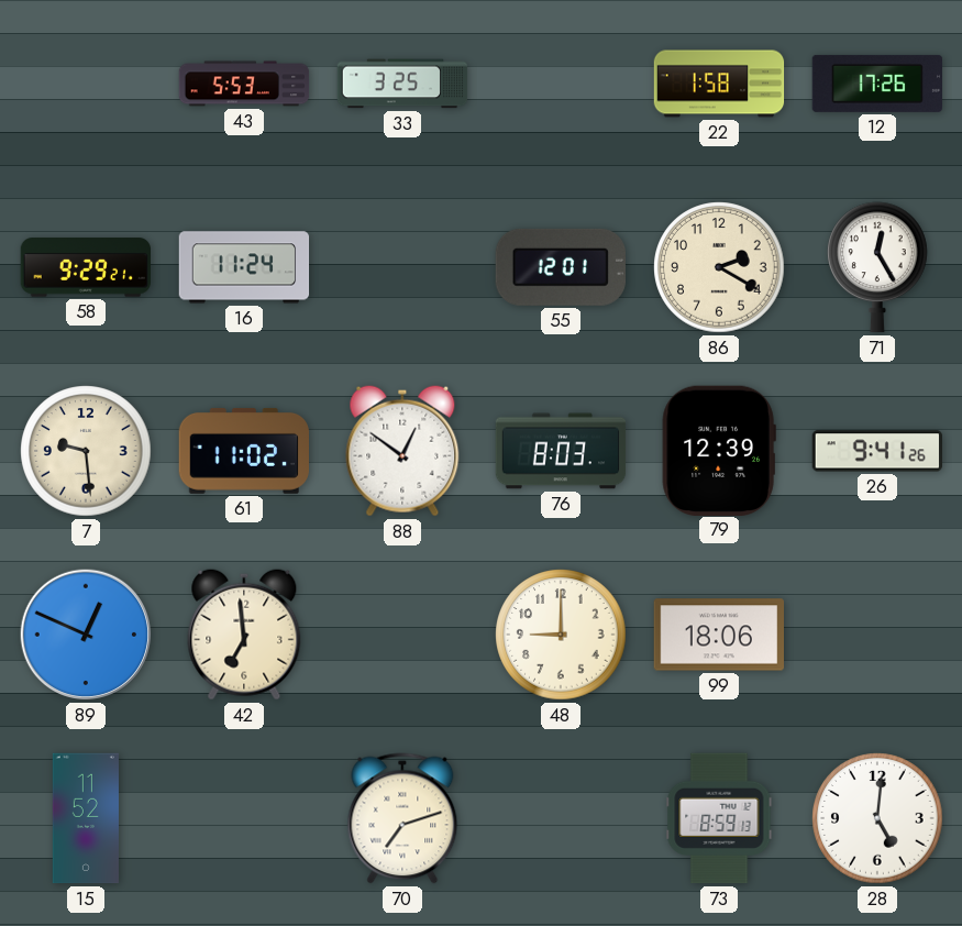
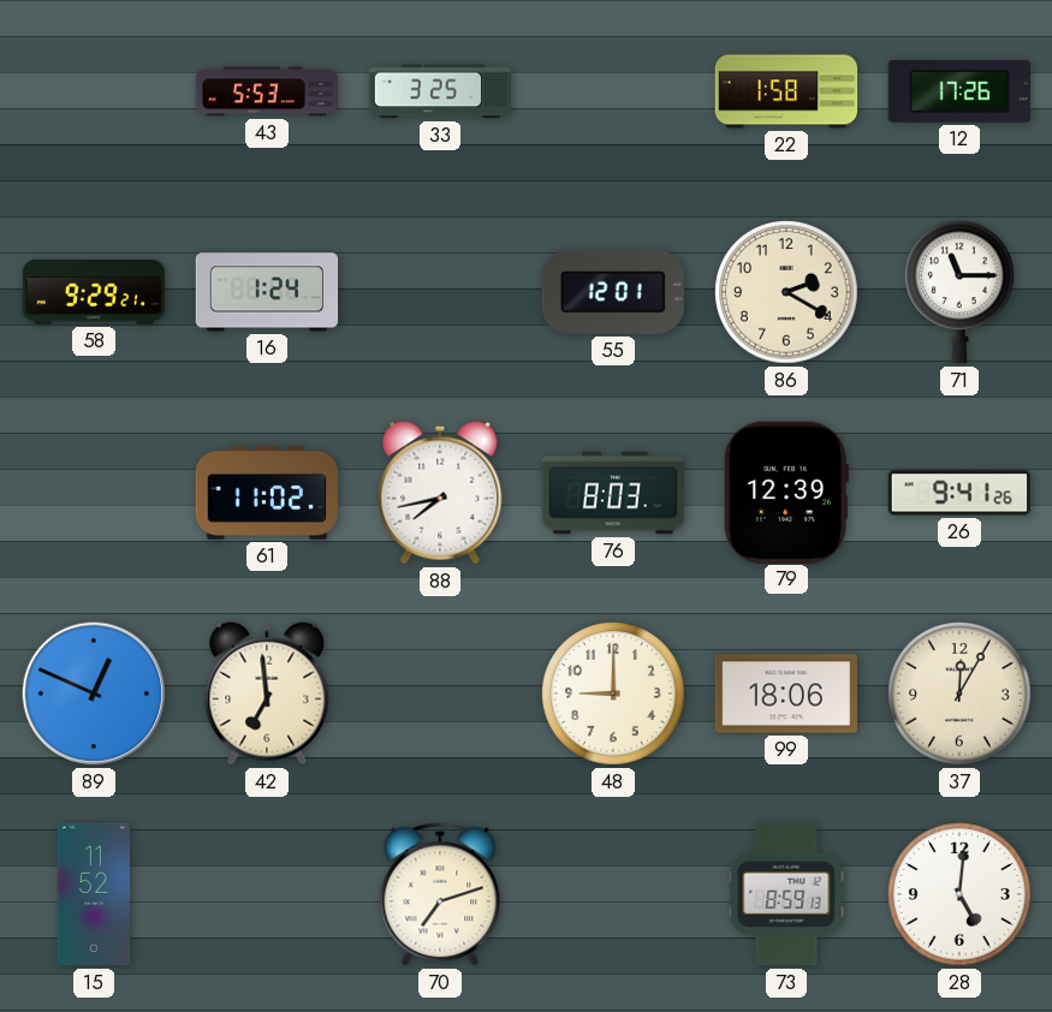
16: 11:24 -> 1:24
71: 12:25 -> 11:15
7: 9:29 -> none
88: 12:51 -> 7:43
37: none -> 12:05
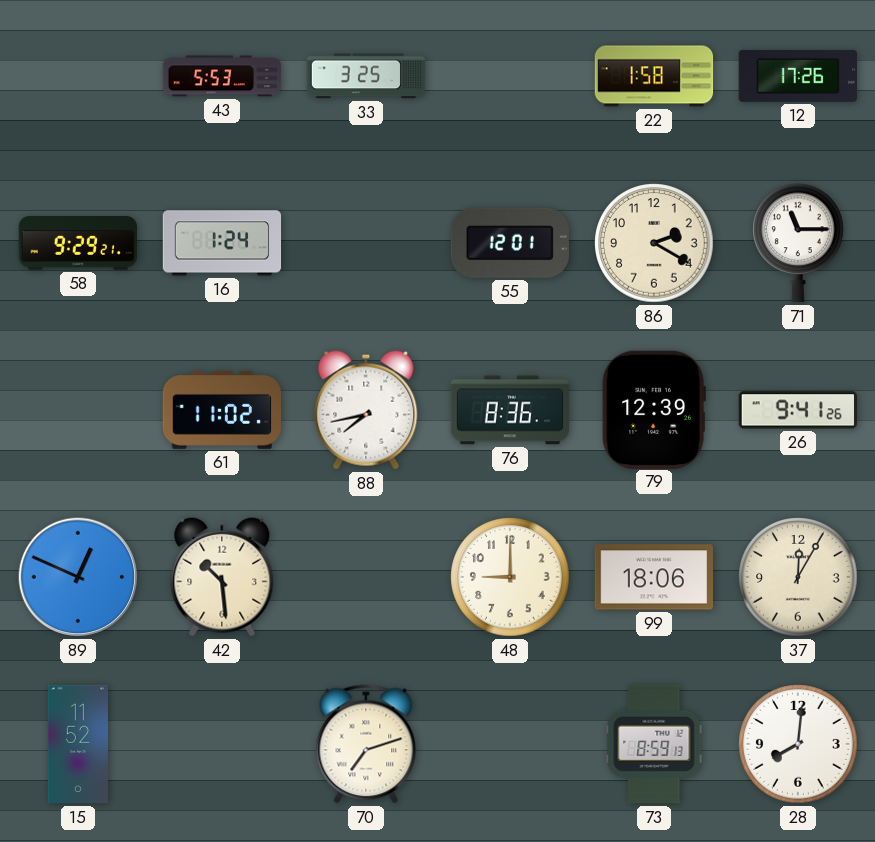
76: 8:03 -> 8:36
42: 6:59 -> 10:29
28: 5:01 -> 8:01
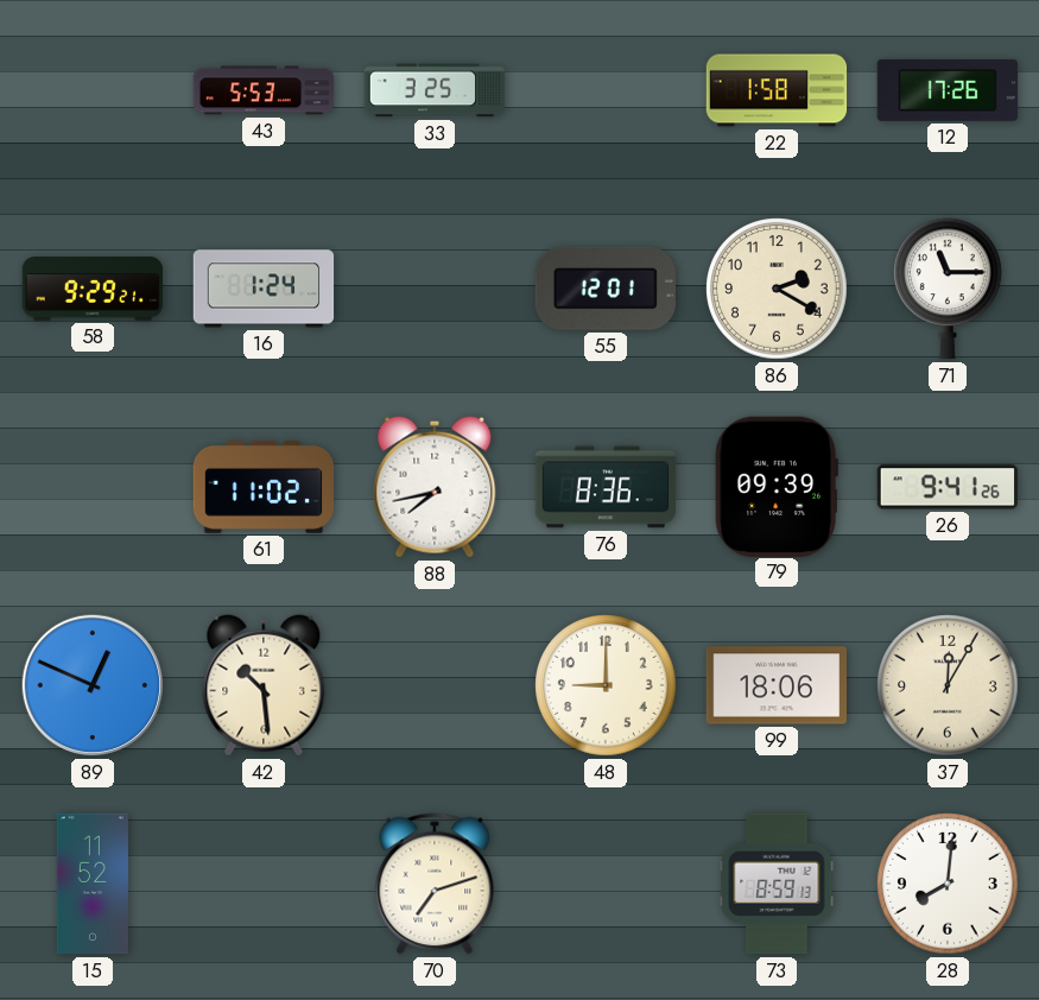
79: 12:39 -> 09:39
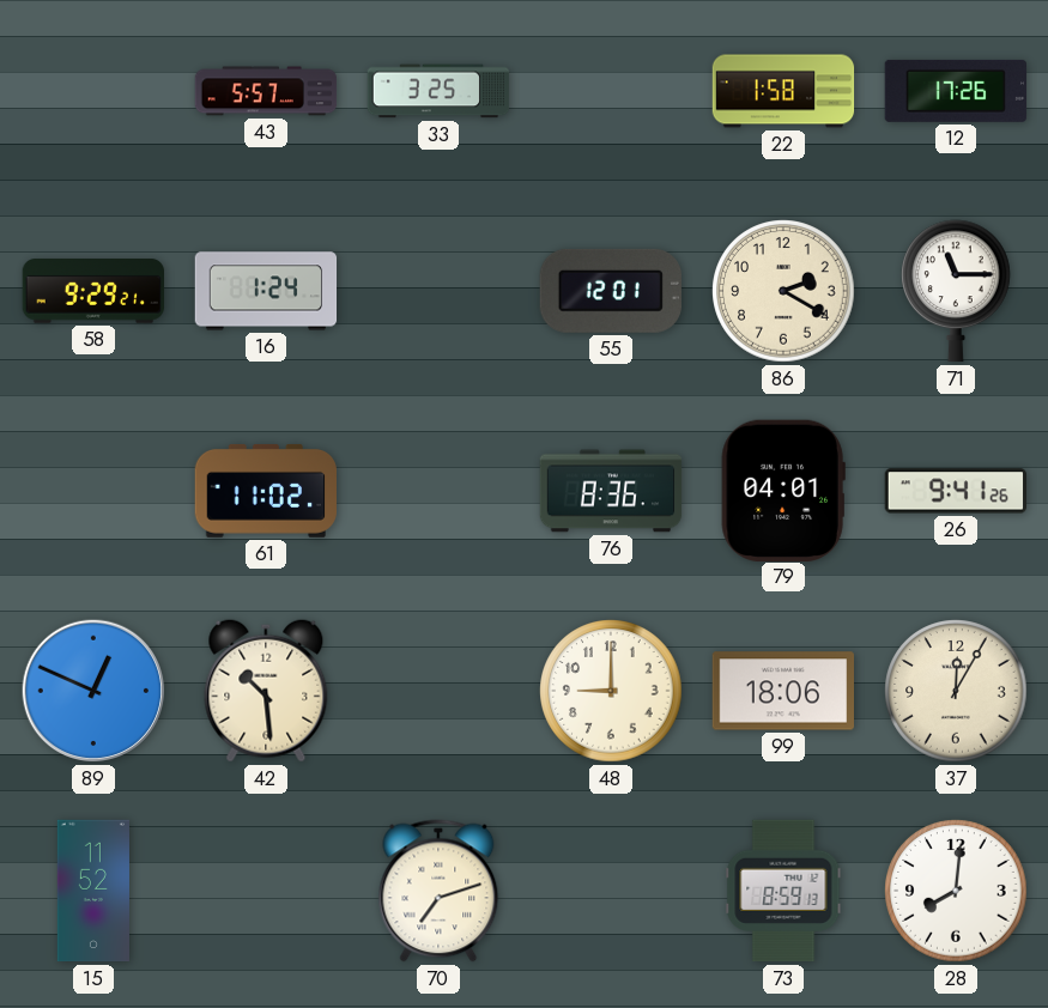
43: 5:53 -> 5:57
88: 7:43 -> none
79: 09:39 -> 04:01
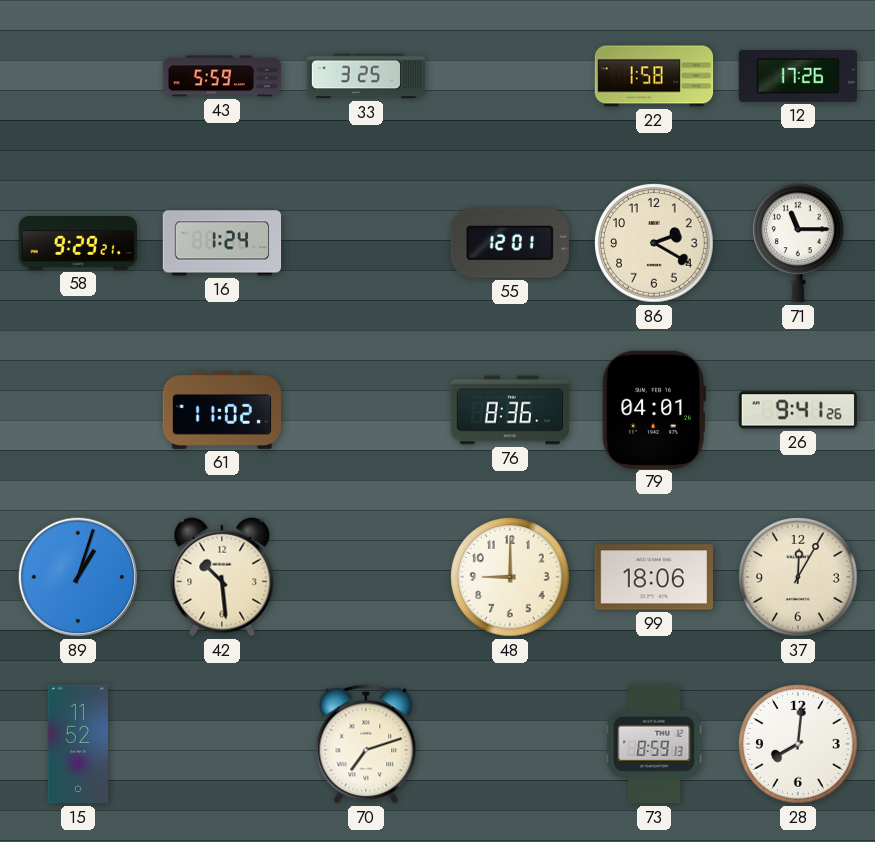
43: 5:57 -> 5:59
89: 12:49 -> 1:03
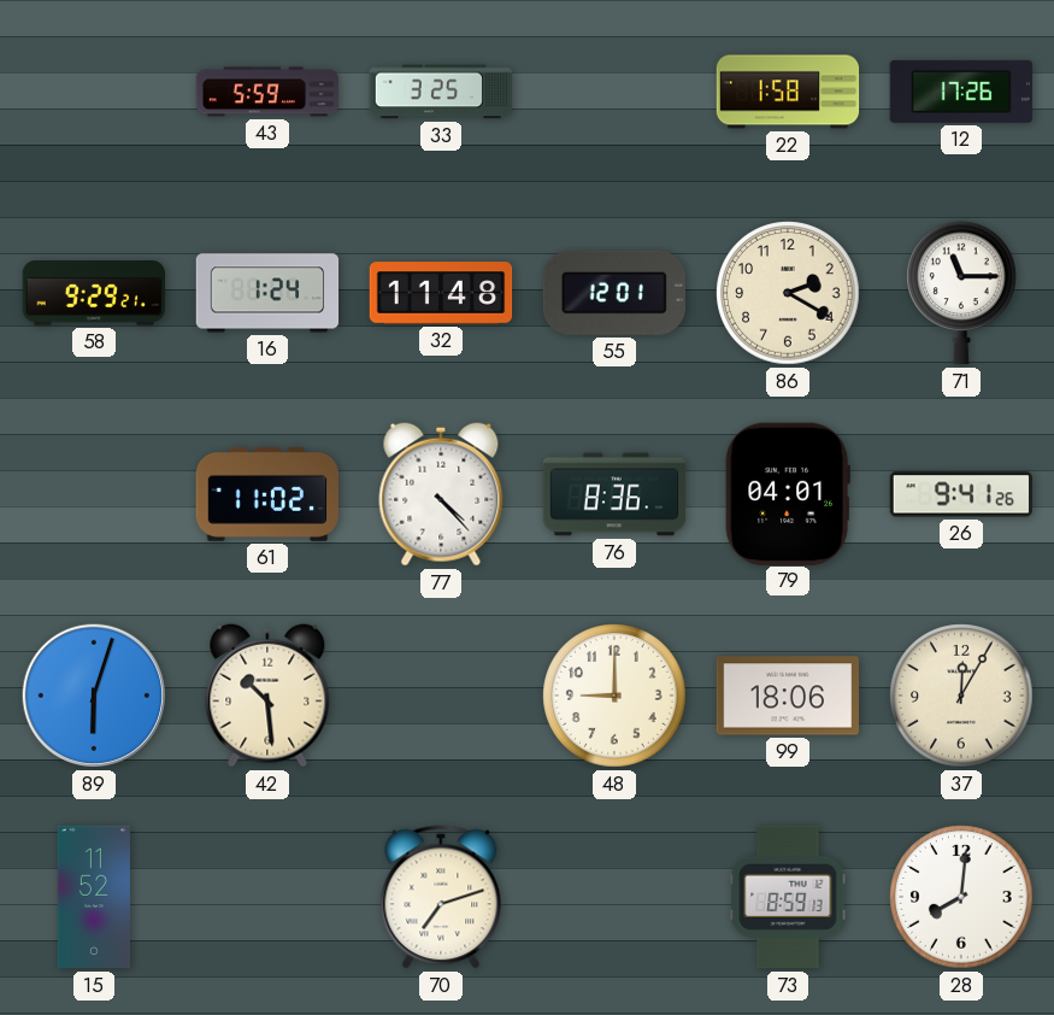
32: none -> 11:48
77: none -> 4:23
89: 1:03 -> 6:03
